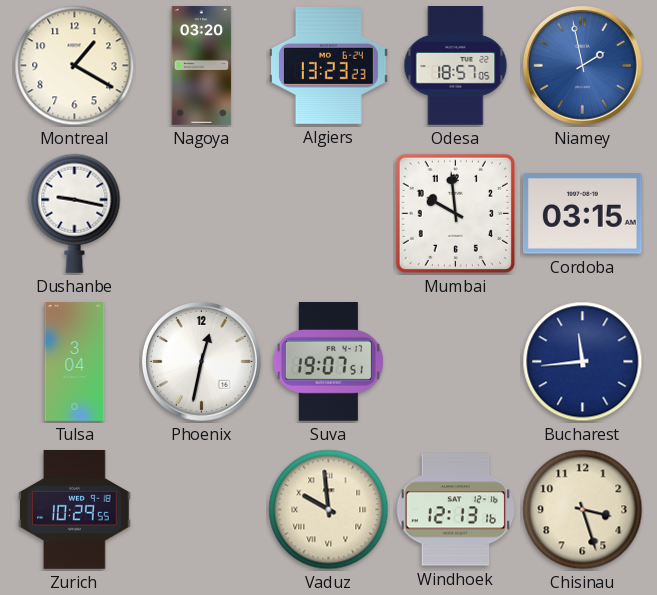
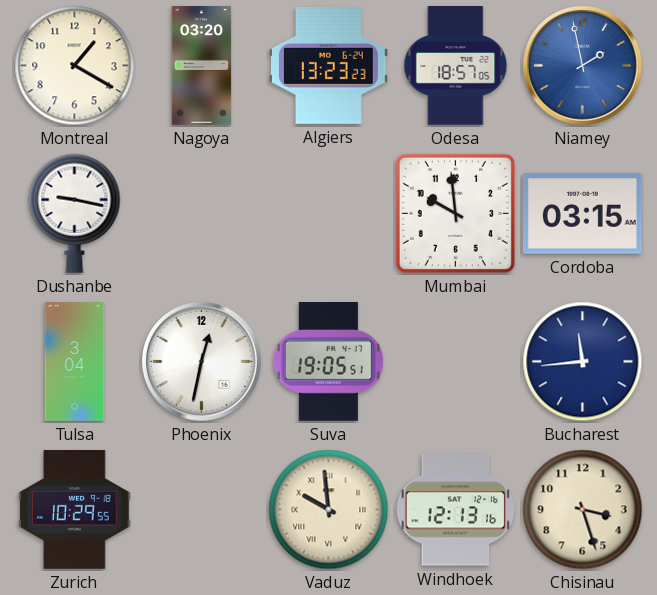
Suva: 19:07 -> 19:05
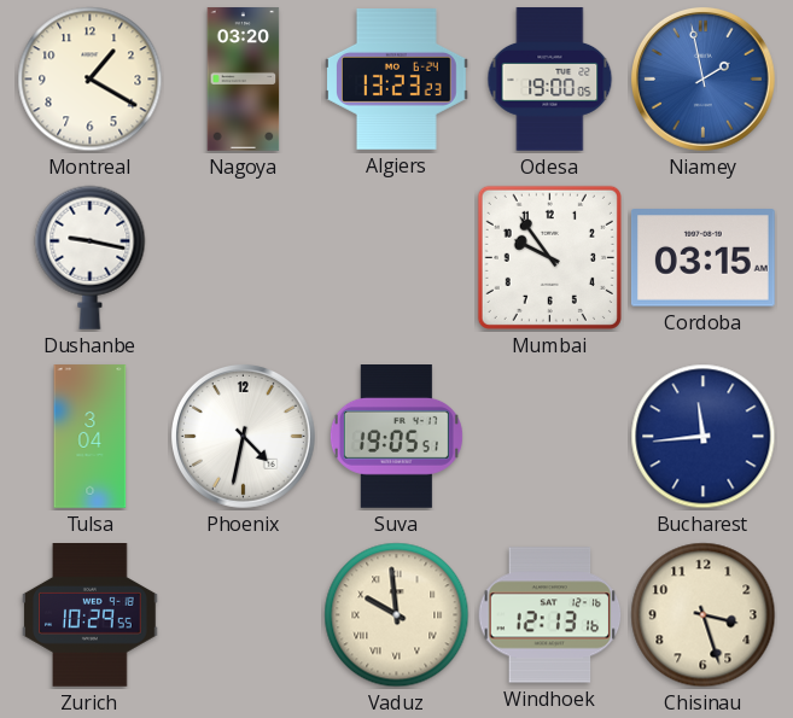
Odesa: 18:57 -> 19:00
Mumbai: 9:59 -> 9:54
Phoenix: 12:32 -> 4:32
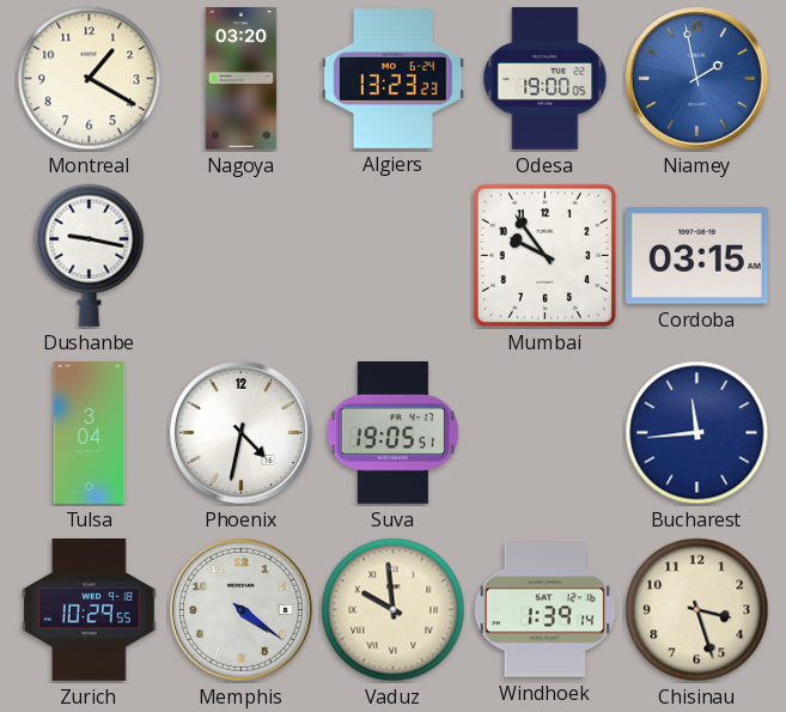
Memphis: none -> 4:21
Windhoek: 12:13 -> 1:39
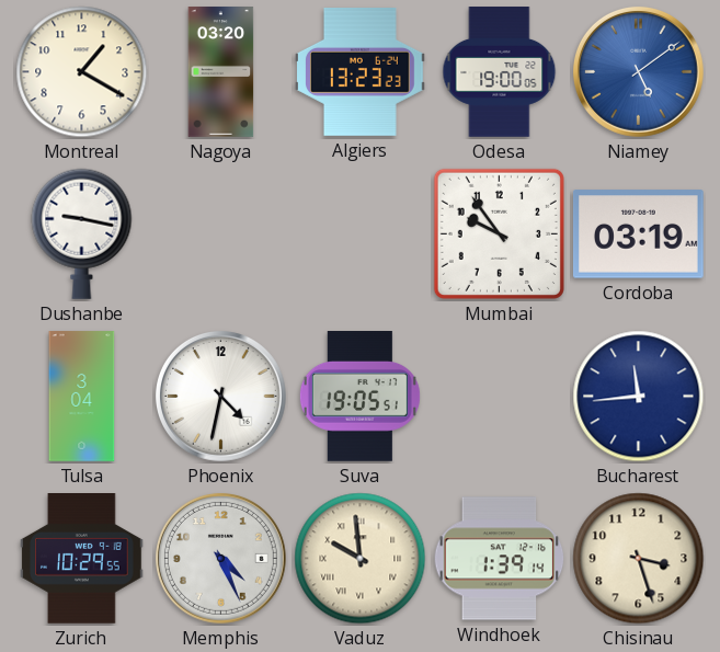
Niamey: 1:58 -> 5:09
Cordoba: 03:15 -> 03:19
Memphis: 4:21 -> 4:26
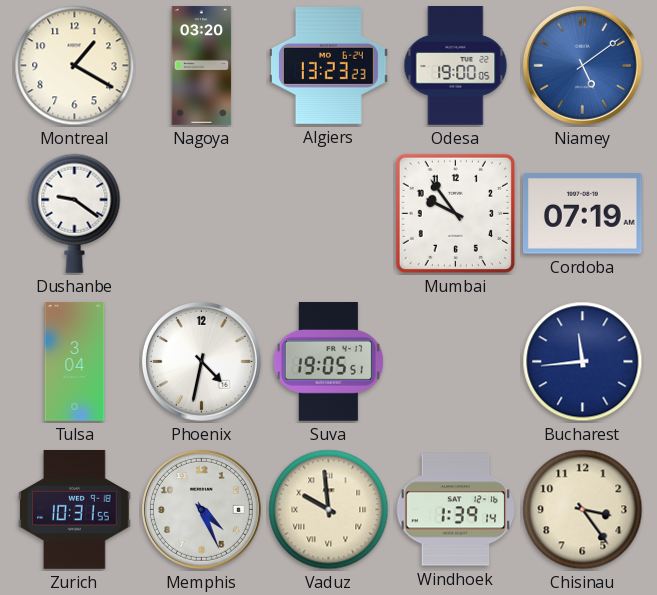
Dushanbe: 9:17 -> 9:21
Cordoba: 03:19 -> 07:19
Zurich: 10:29 -> 10:31
Chisinau: 3:27 -> 3:24
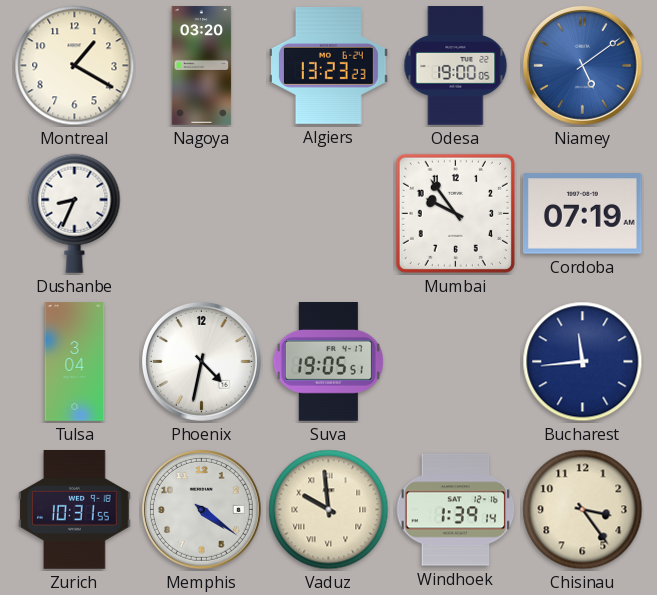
Dushanbe: 9:21 -> 8:34
Memphis: 4:26 -> 4:21
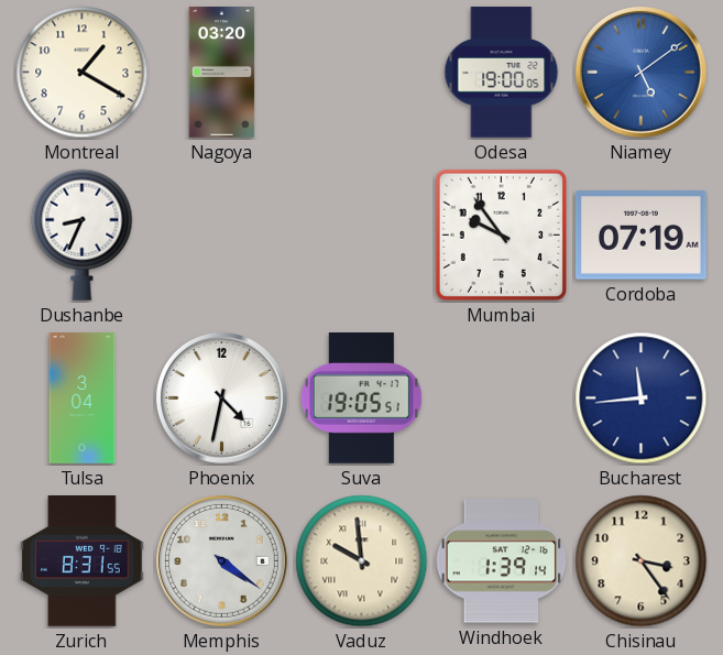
Algiers: 13:23 -> none
Zurich: 10:31 -> 8:31
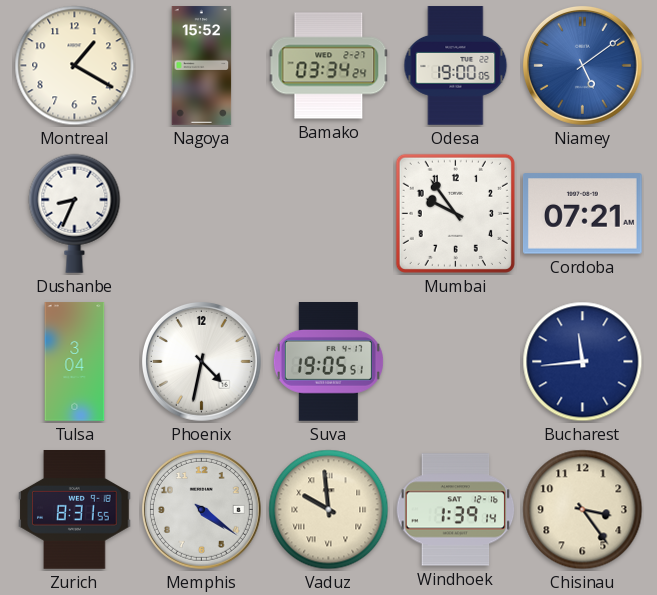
Nagoya: 03:20 -> 15:52
Bamako: none -> 03:34
Cordoba: 07:19 -> 07:21
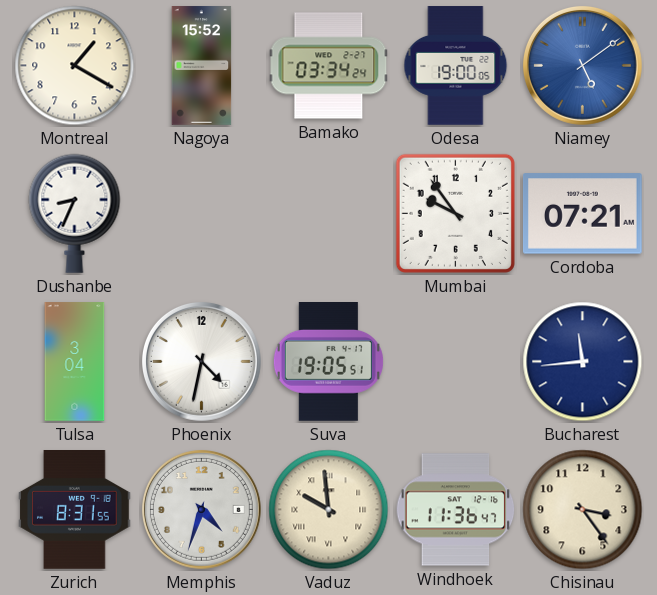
Memphis: 4:21 -> 4:33
Windhoek: 1:39 -> 11:36
